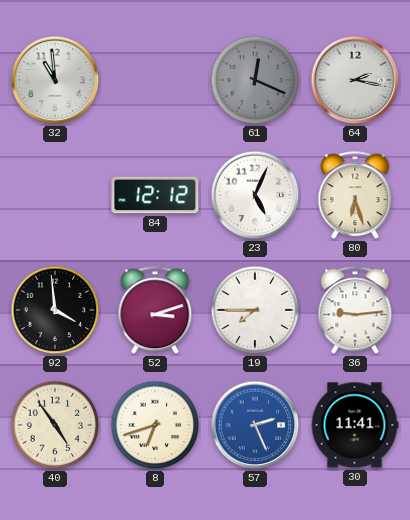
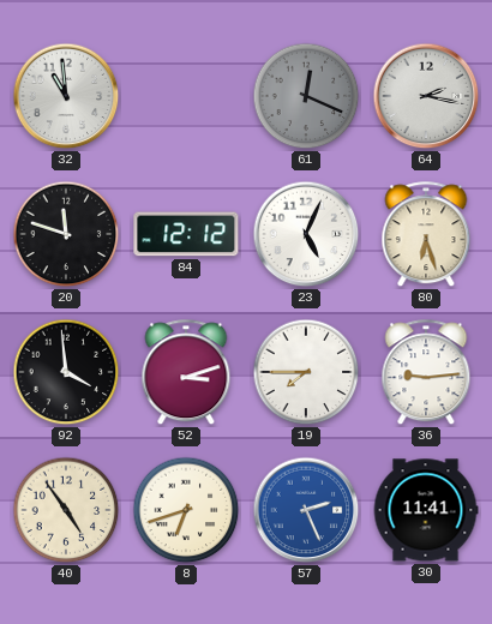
20: none -> 11:48
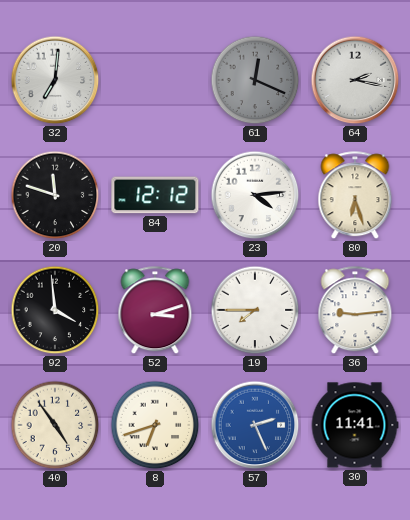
32: 10:59 -> 7:01
23: 5:04 -> 4:14
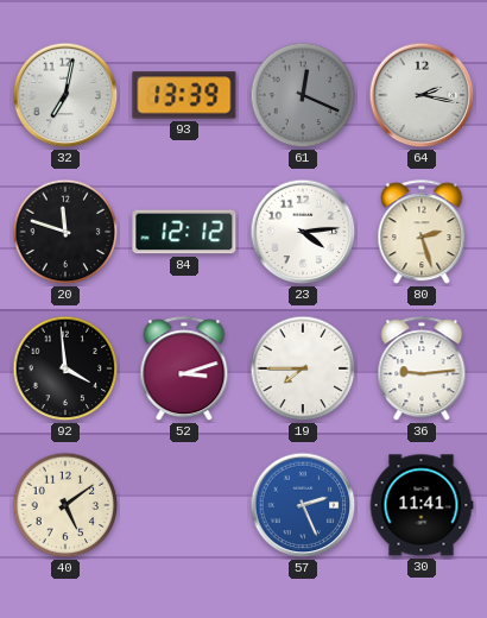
32: 7:01 -> 7:02
93: none -> 13:39
80: 6:27 -> 2:27
40: 4:54 -> 5:09
8: 6:42 -> none
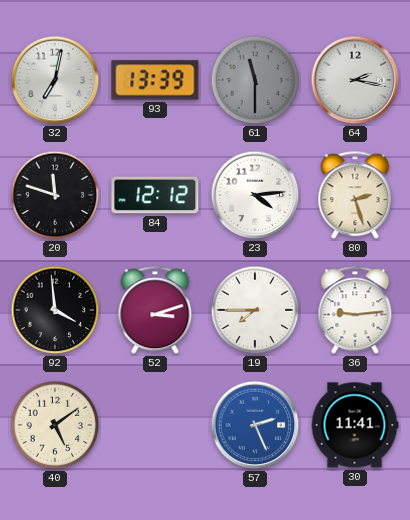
61: 12:19 -> 11:30
